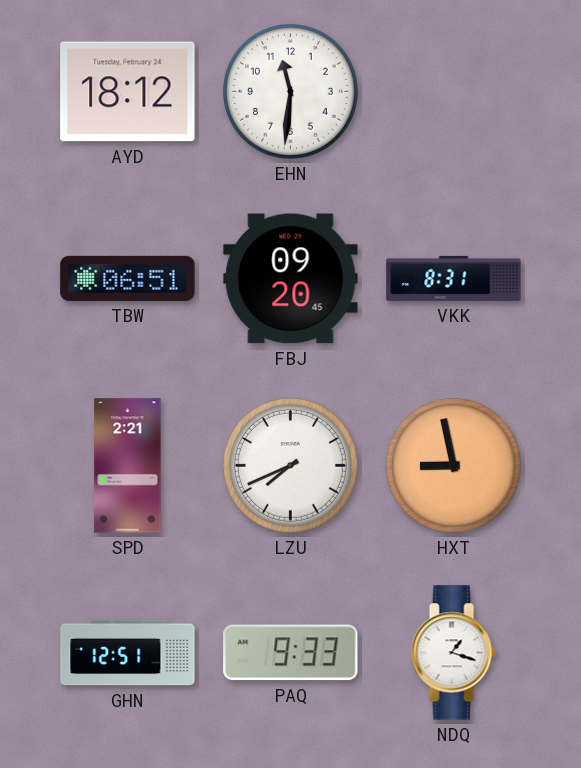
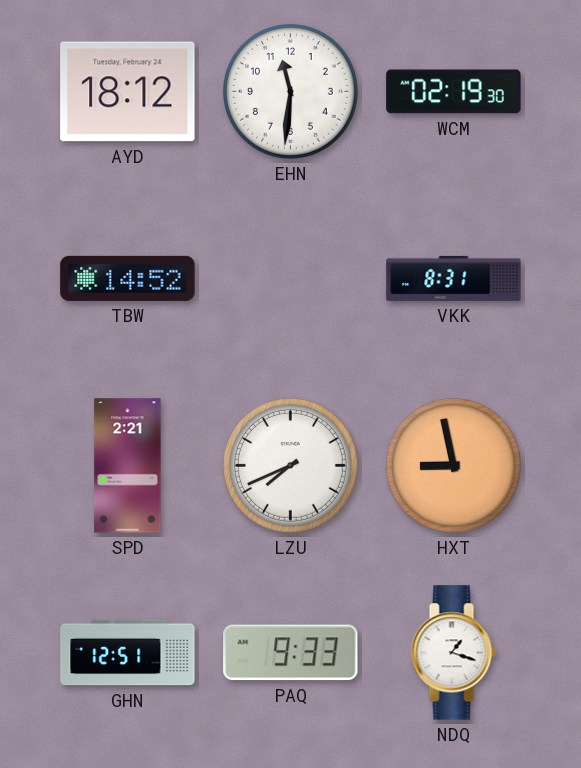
WCM: none -> 02:19
TBW: 06:51 -> 14:52
FBJ: 09:20 -> none
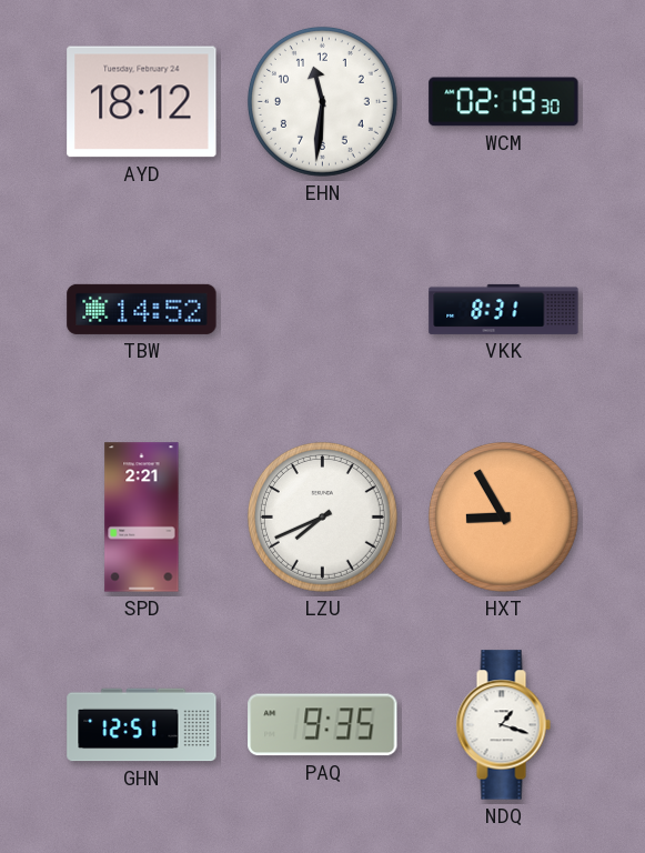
HXT: 8:58 -> 8:55
PAQ: 9:33 -> 9:35
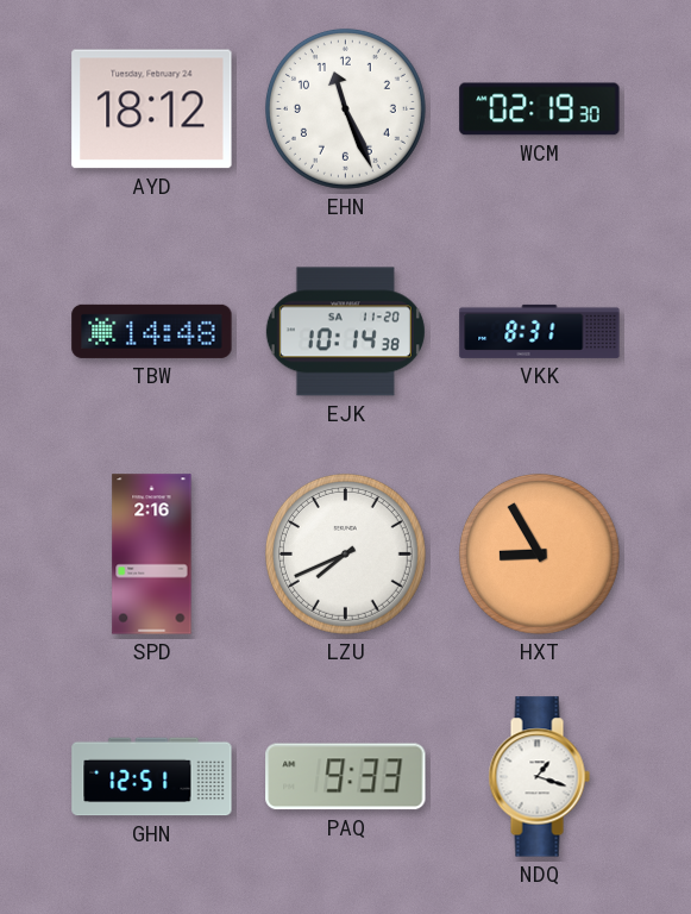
EHN: 11:31 -> 11:26
TBW: 14:52 -> 14:48
EJK: none -> 10:14
SPD: 2:21 -> 2:16
PAQ: 9:35 -> 9:33
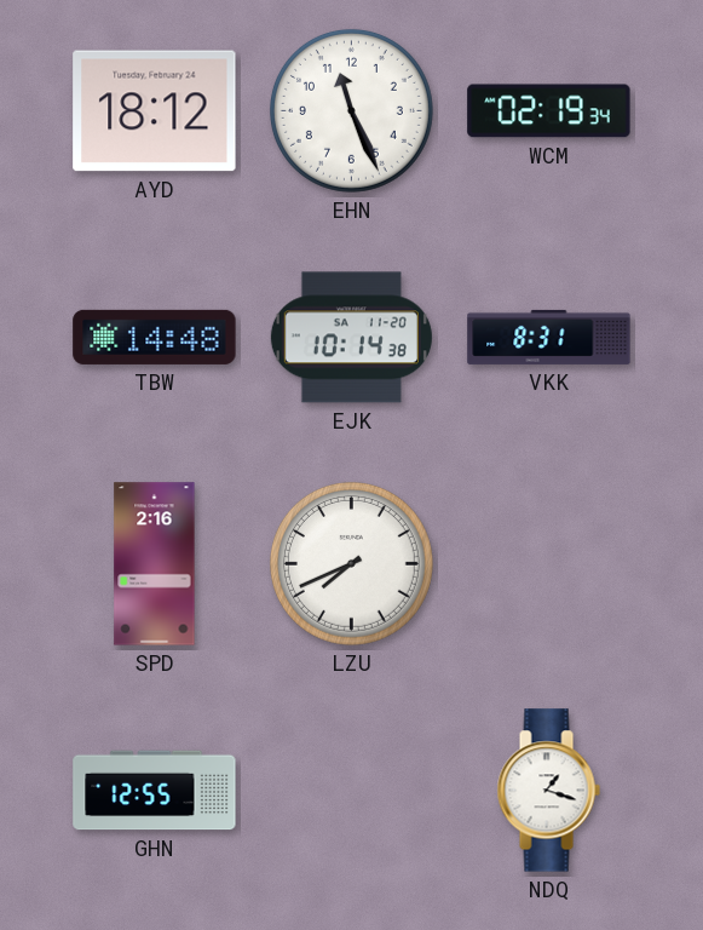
WCM: 02:19:30 -> 02:19:34
HXT: 8:55 -> none
GHN: 12:51 -> 12:55
PAQ: 9:33 -> none
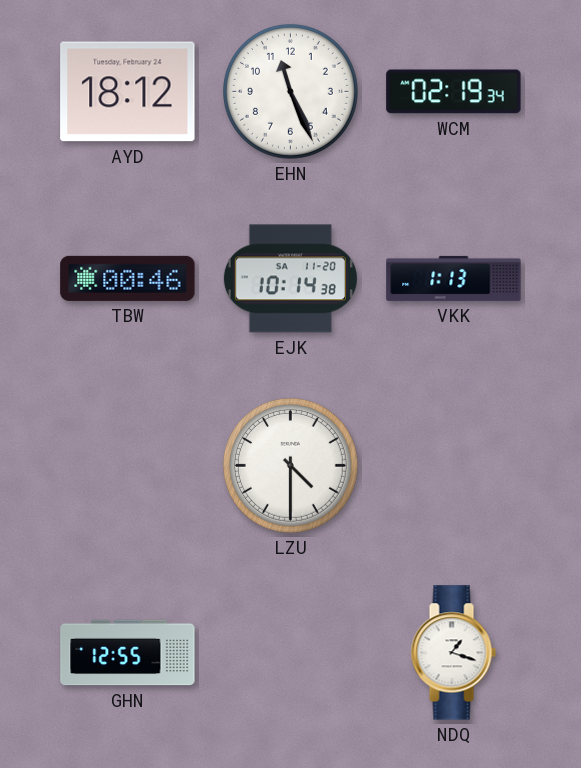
TBW: 14:48 -> 00:46
VKK: 8:31 -> 1:13
SPD: 2:16 -> none
LZU: 7:41 -> 4:30
